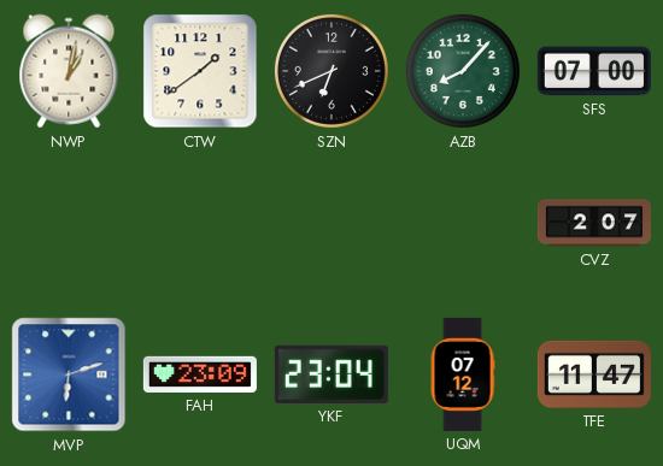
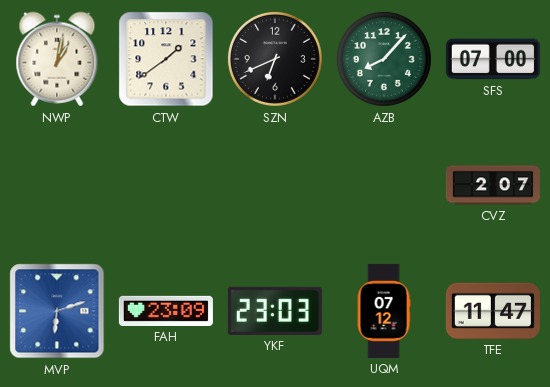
YKF: 23:04 -> 23:03
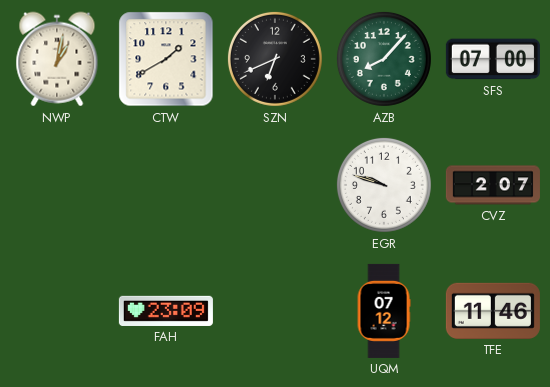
CTW: 1:39 -> 1:40
EGR: none -> 9:48
MVP: 6:12 -> none
YKF: 23:03 -> none
TFE: 11:47 -> 11:46
